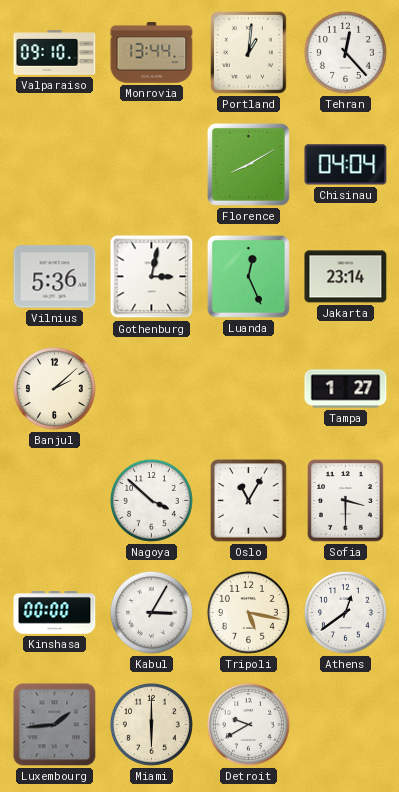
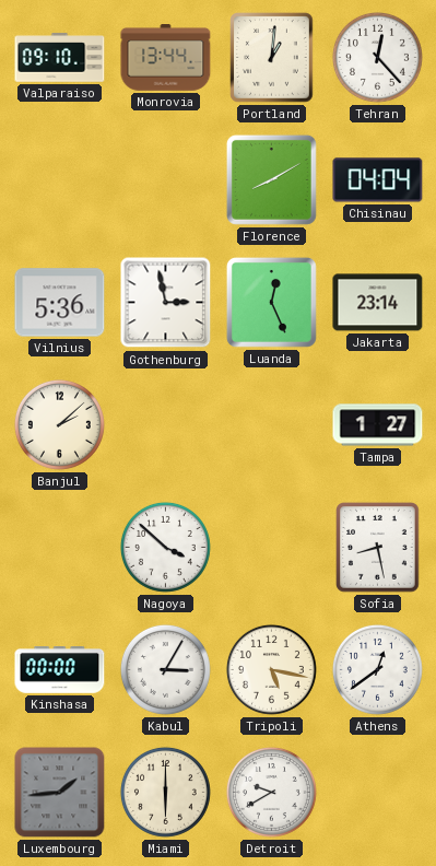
Gothenburg: 3:02 -> 2:58
Oslo: 11:05 -> none
Sofia: 3:30 -> 8:28
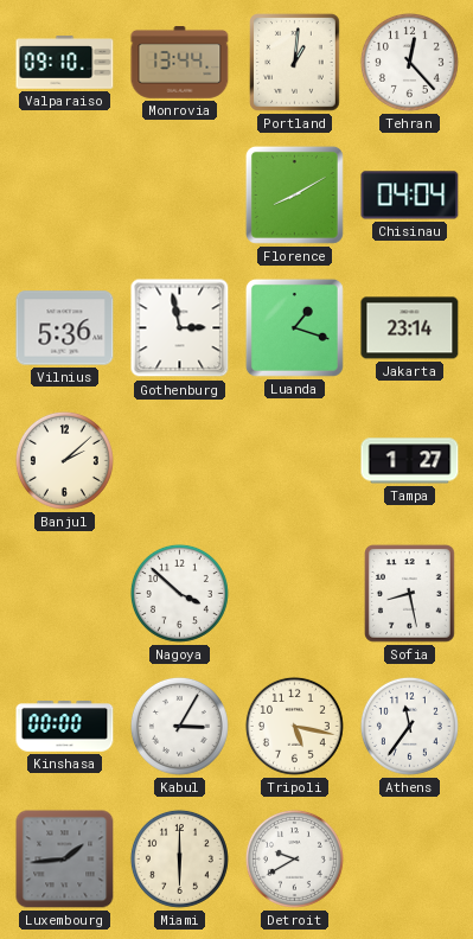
Luanda: 12:26 -> 1:18
Athens: 12:39 -> 11:36
